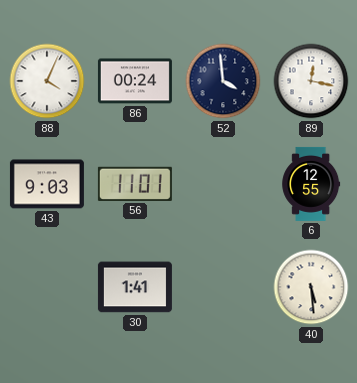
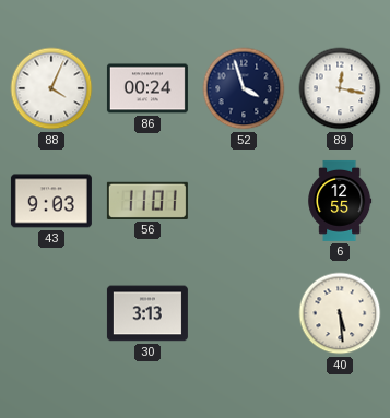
52: 3:59 -> 3:57
30: 1:41 -> 3:13
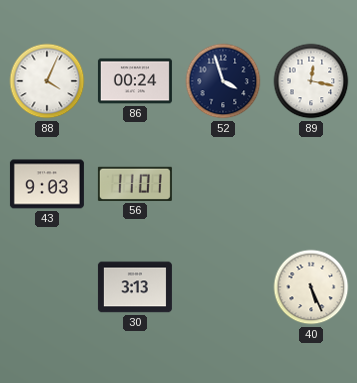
6: 12:55 -> none
40: 5:29 -> 5:26
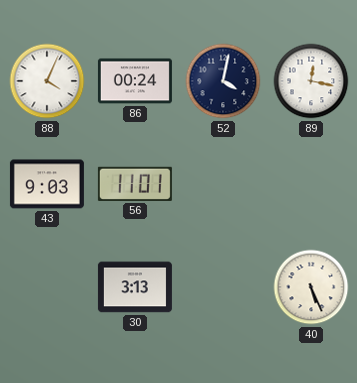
52: 3:57 -> 4:02
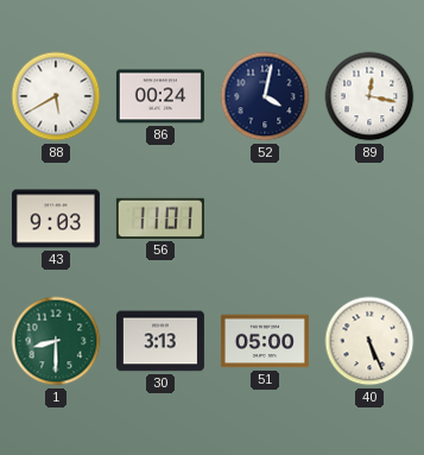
88: 4:04 -> 5:40
1: none -> 8:30
51: none -> 05:00
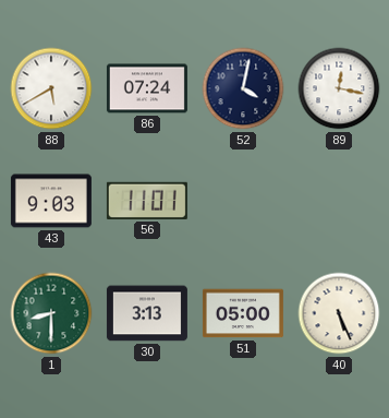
86: 00:24 -> 07:24
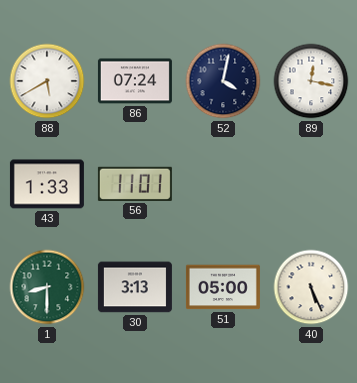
43: 9:03 -> 1:33
